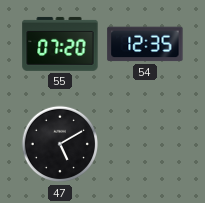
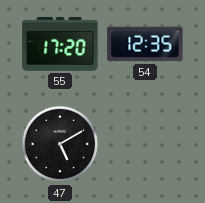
55: 07:20 -> 17:20
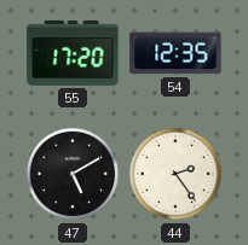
44: none -> 2:24
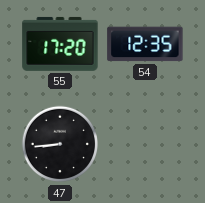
47: 5:10 -> 8:44
44: 2:24 -> none
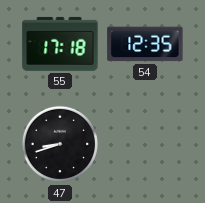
55: 17:20 -> 17:18
47: 8:44 -> 8:42
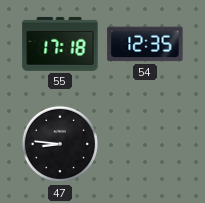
47: 8:42 -> 8:46
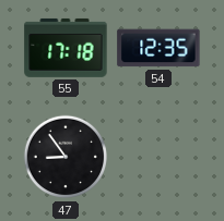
47: 8:46 -> 8:54
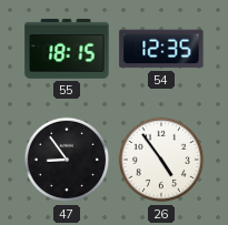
55: 17:18 -> 18:15
26: none -> 4:54
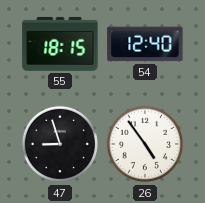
54: 12:35 -> 12:40
47: 8:54 -> 8:57
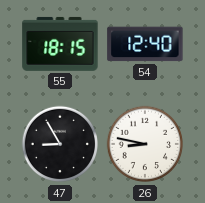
47: 8:57 -> 8:55
26: 4:54 -> 8:47
